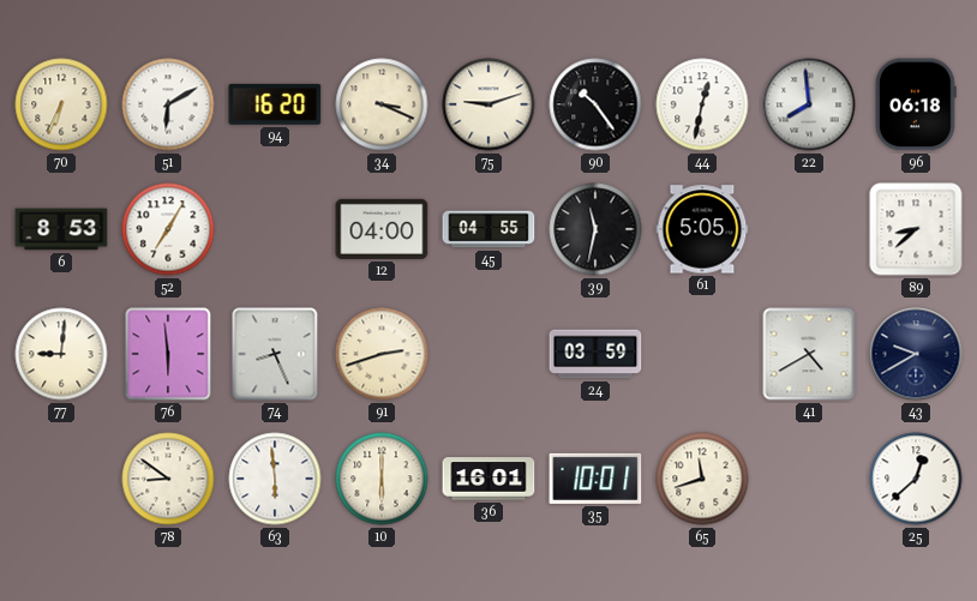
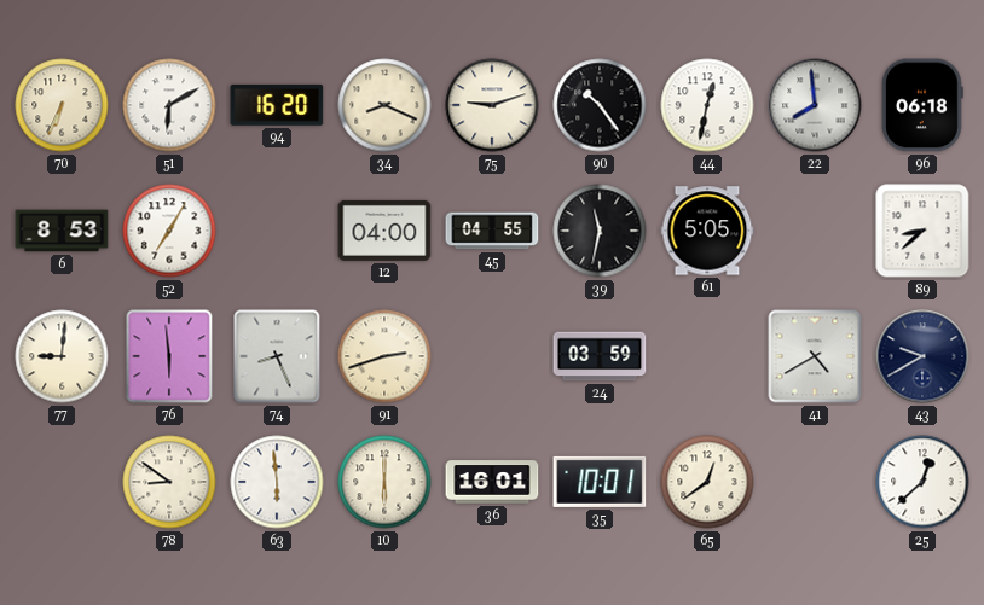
34: 3:19 -> 8:19
65: 11:42 -> 12:39
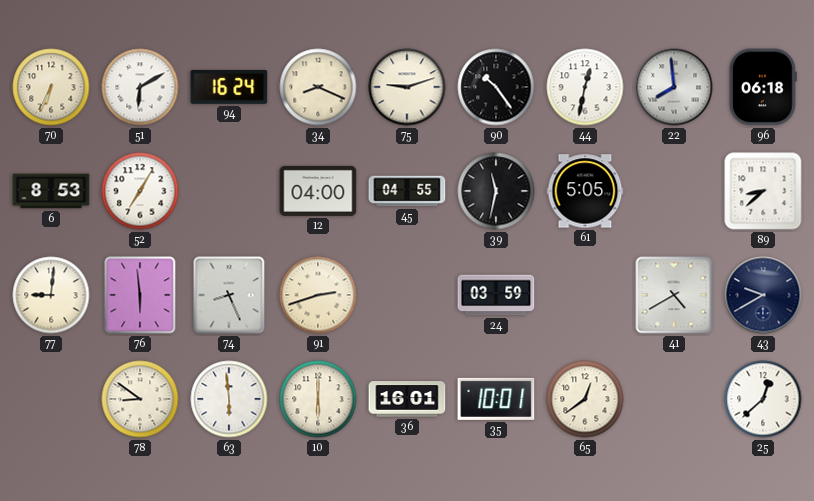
94: 16:20 -> 16:24
